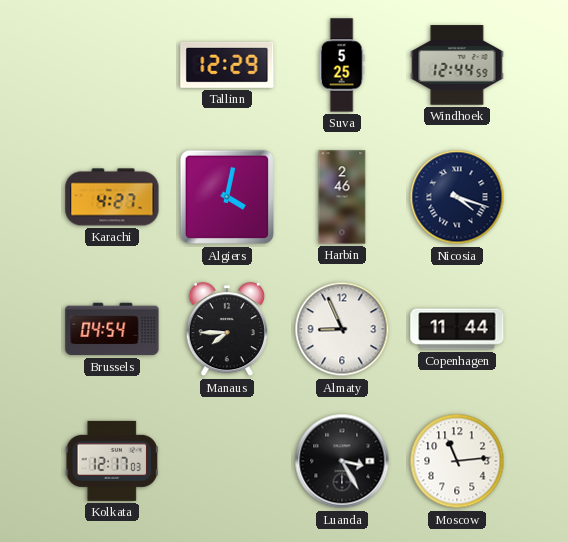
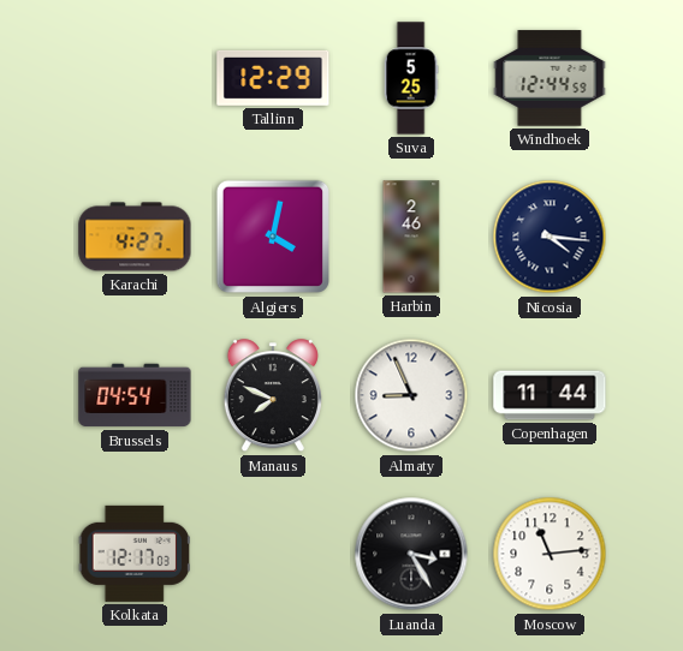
Nicosia: 4:18 -> 4:16
Manaus: 7:45 -> 7:49
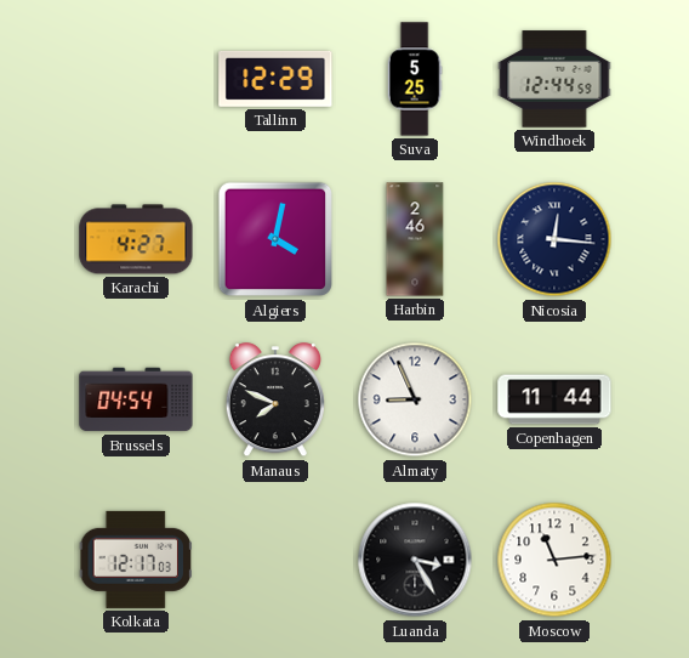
Nicosia: 4:16 -> 12:16
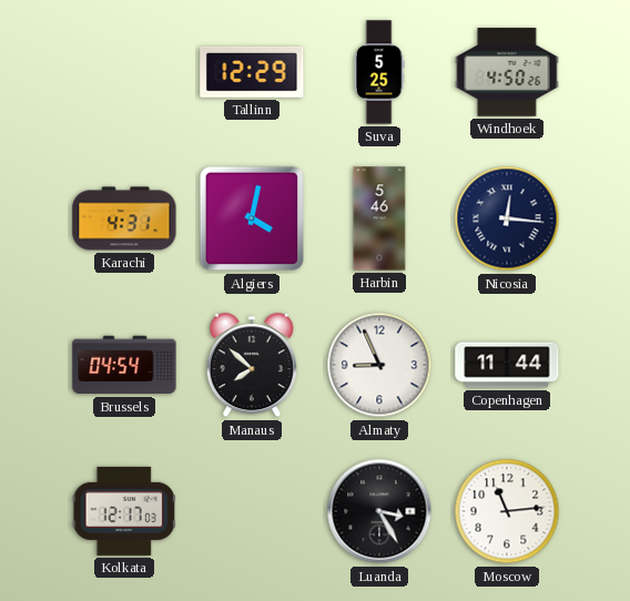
Windhoek: 12:44 -> 4:50
Karachi: 4:27 -> 4:31
Harbin: 2:46 -> 5:46
Manaus: 7:49 -> 7:52
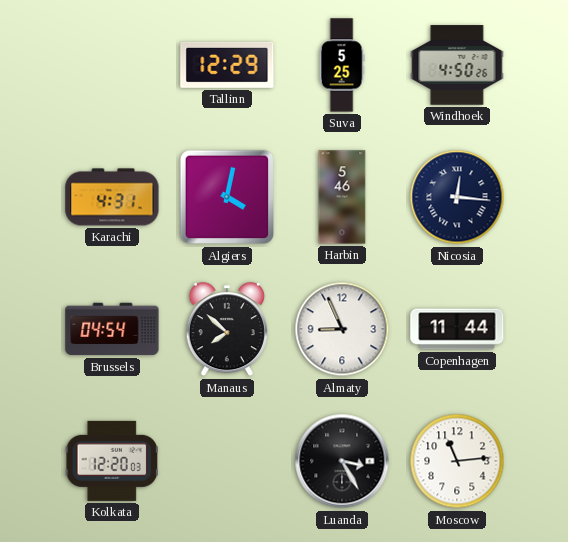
Kolkata: 12:17 -> 12:20
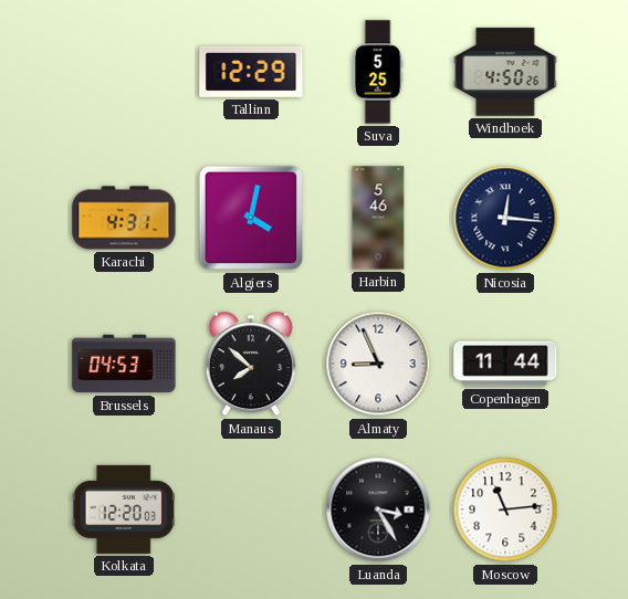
Brussels: 04:54 -> 04:53
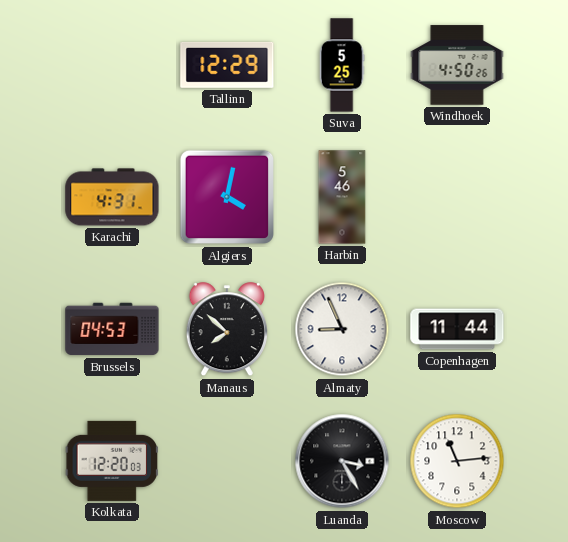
Nicosia: 12:16 -> none
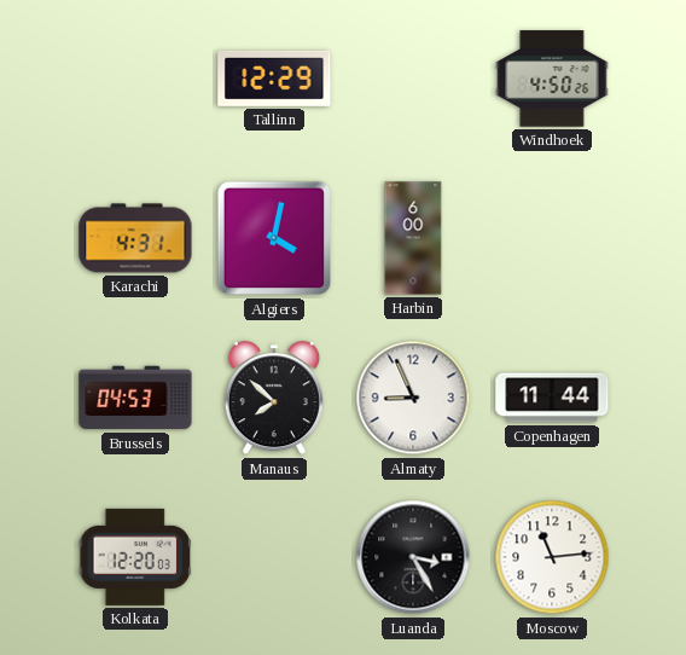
Suva: 5:25 -> none
Harbin: 5:46 -> 6:00
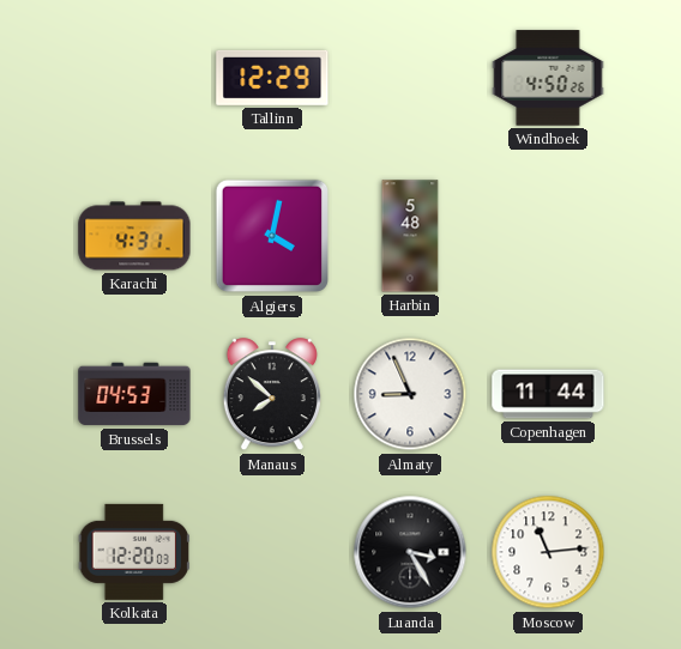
Harbin: 6:00 -> 5:48
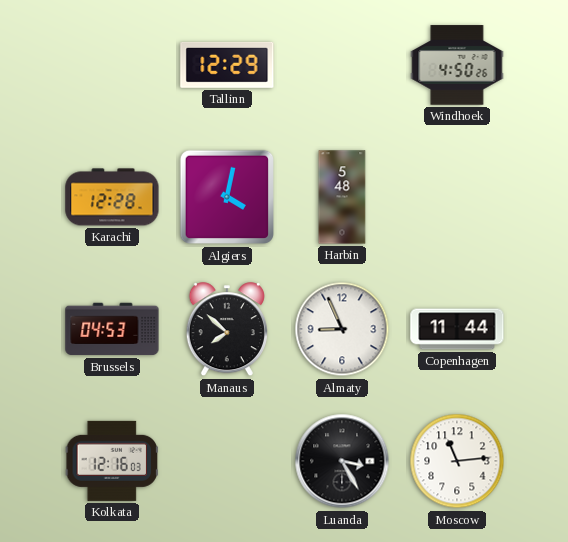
Karachi: 4:31 -> 12:28
Kolkata: 12:20 -> 12:16
